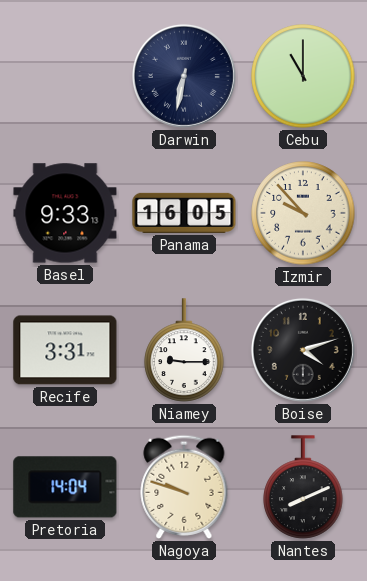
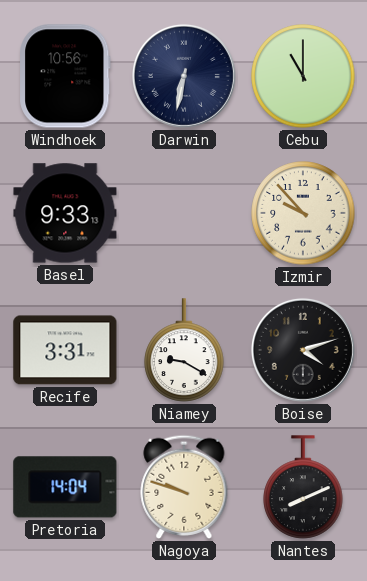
Windhoek: none -> 10:56
Panama: 16:05 -> none
Niamey: 9:15 -> 9:20
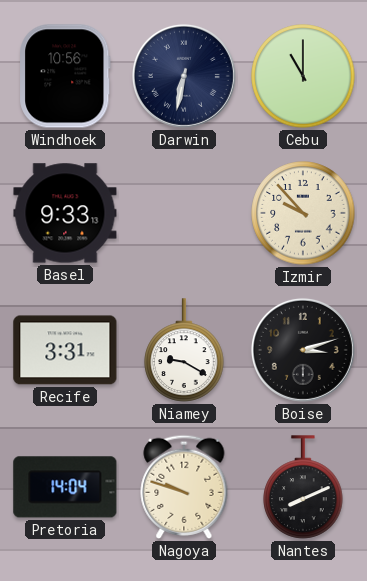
Boise: 4:12 -> 3:12
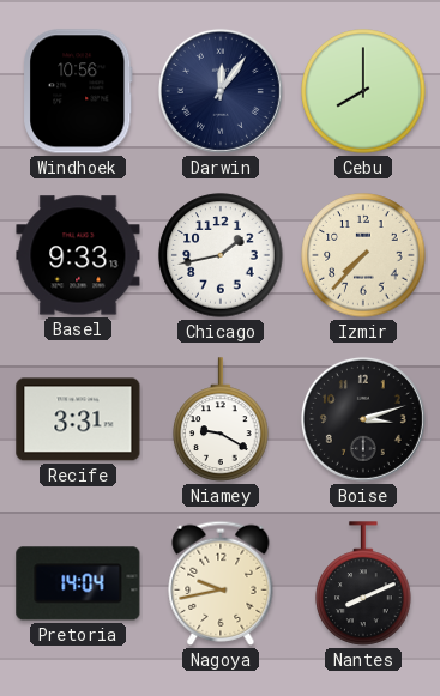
Darwin: 6:32 -> 12:06
Cebu: 11:00 -> 8:00
Chicago: none -> 1:43
Izmir: 9:53 -> 7:37
Nagoya: 9:48 -> 9:43
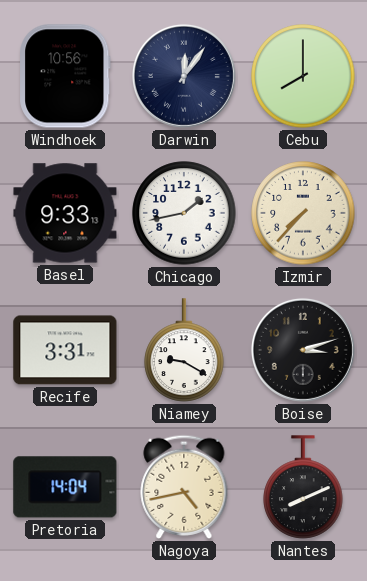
Nagoya: 9:43 -> 4:43
